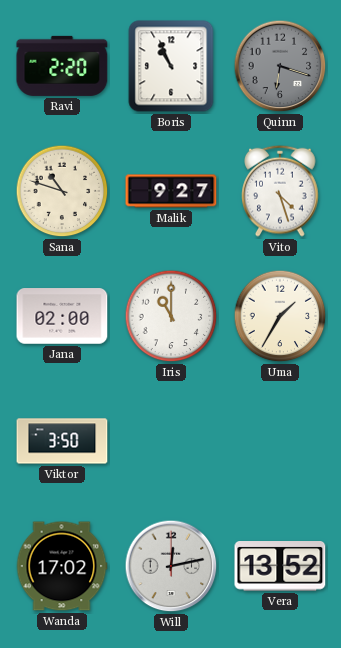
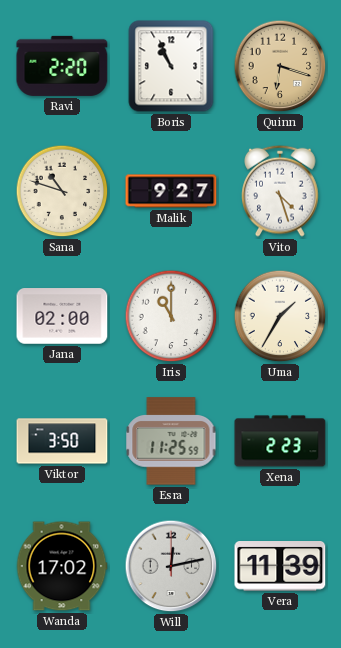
Quinn dial: grey -> champagne
Esra: none -> 11:25
Xena: none -> 2:23
Vera: 13:52 -> 11:39
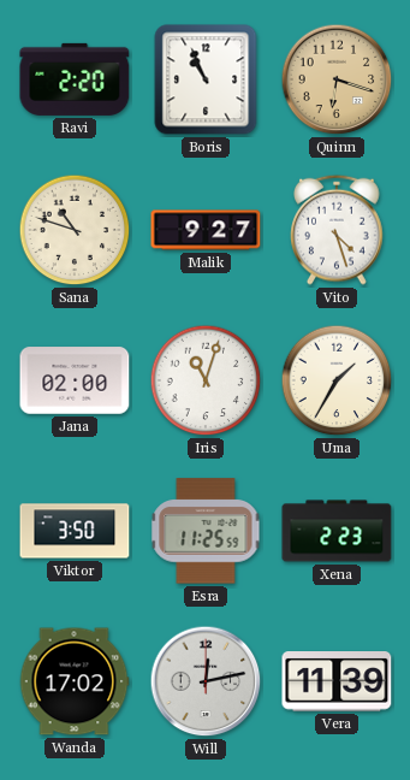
Iris: 11:00 -> 11:03
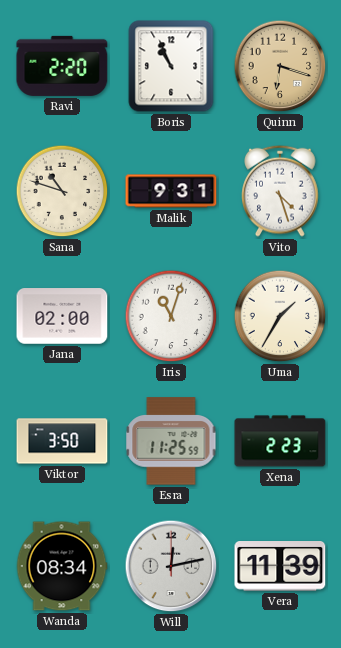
Malik: 9:27 -> 9:31
Wanda: 17:02 -> 08:34
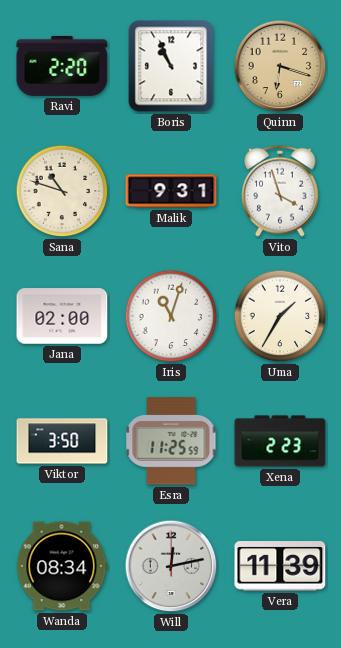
Vito: 4:27 -> 3:57
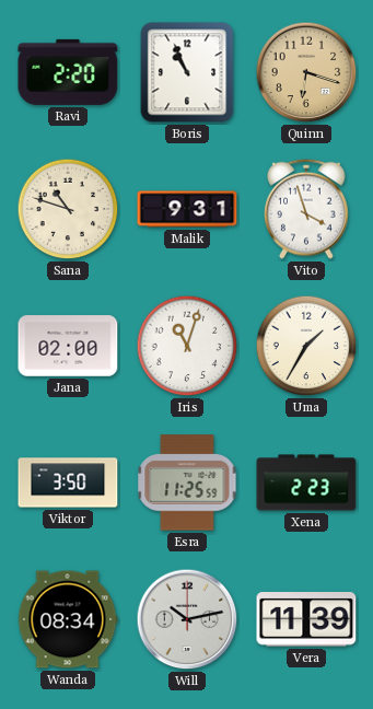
Will: 12:13 -> 10:13
